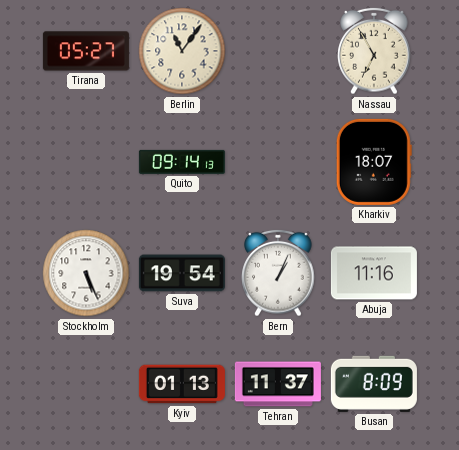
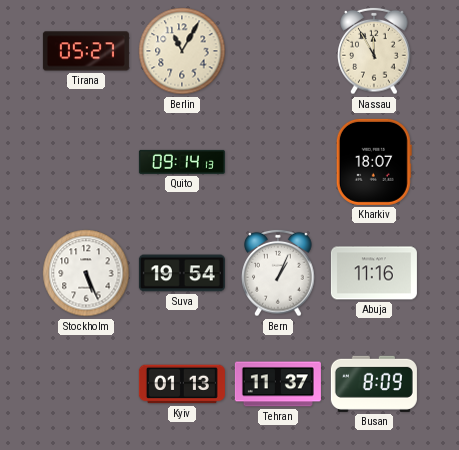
Berlin: 11:06 -> 11:05
Nassau: 6:55 -> 11:55
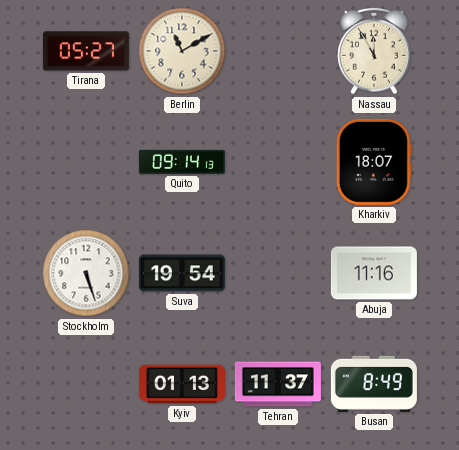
Berlin: 11:05 -> 11:10
Stockholm: 5:26 -> 5:27
Bern: 1:04 -> none
Busan: 8:09 -> 8:49
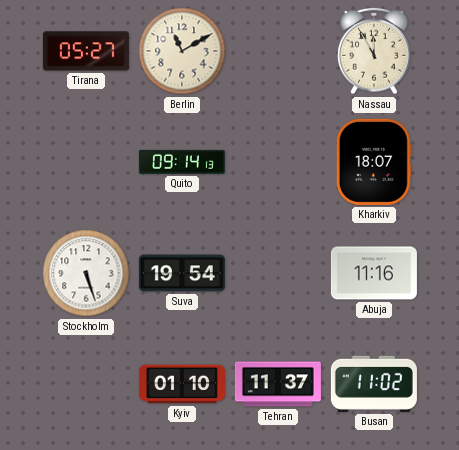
Kyiv: 01:13 -> 01:10
Busan: 8:49 -> 11:02
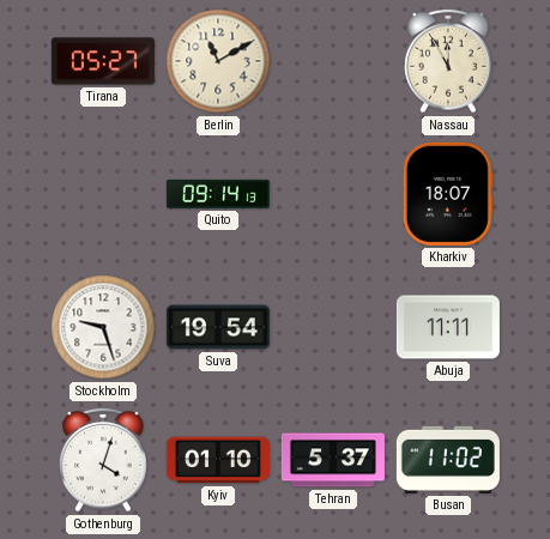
Stockholm: 5:27 -> 9:27
Abuja: 11:16 -> 11:11
Gothenburg: none -> 4:03
Tehran: 11:37 -> 5:37
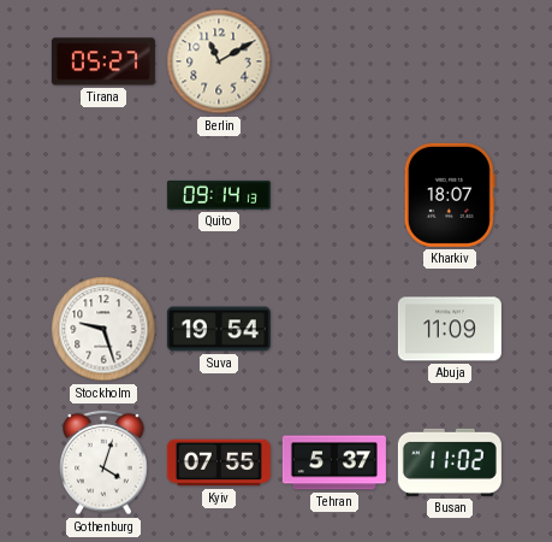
Nassau: 11:55 -> none
Abuja: 11:11 -> 11:09
Kyiv: 01:10 -> 07:55
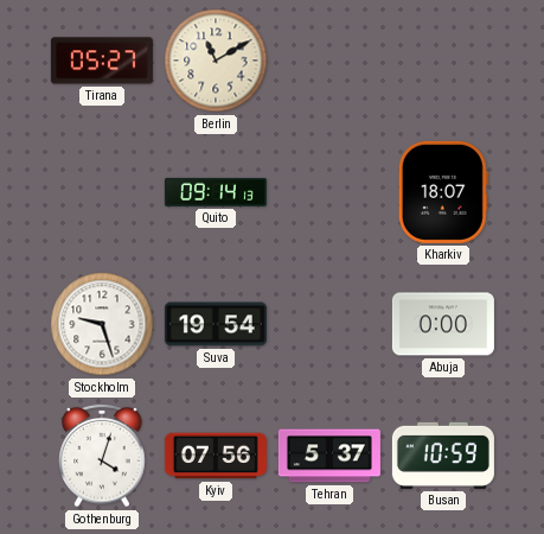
Abuja: 11:09 -> 0:00
Kyiv: 07:55 -> 07:56
Busan: 11:02 -> 10:59
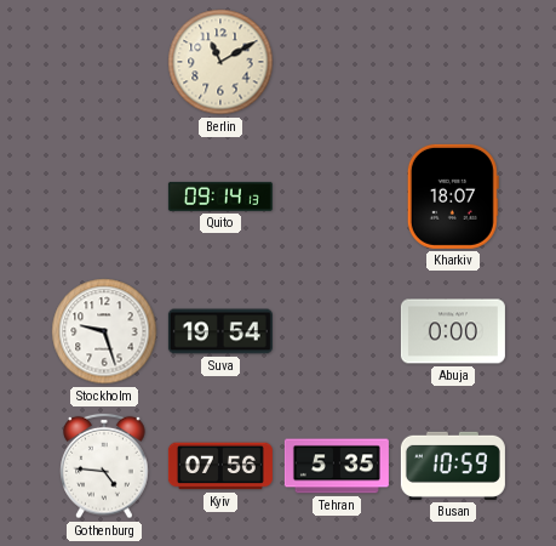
Tirana: 05:27 -> none
Gothenburg: 4:03 -> 4:46
Tehran: 5:37 -> 5:35
